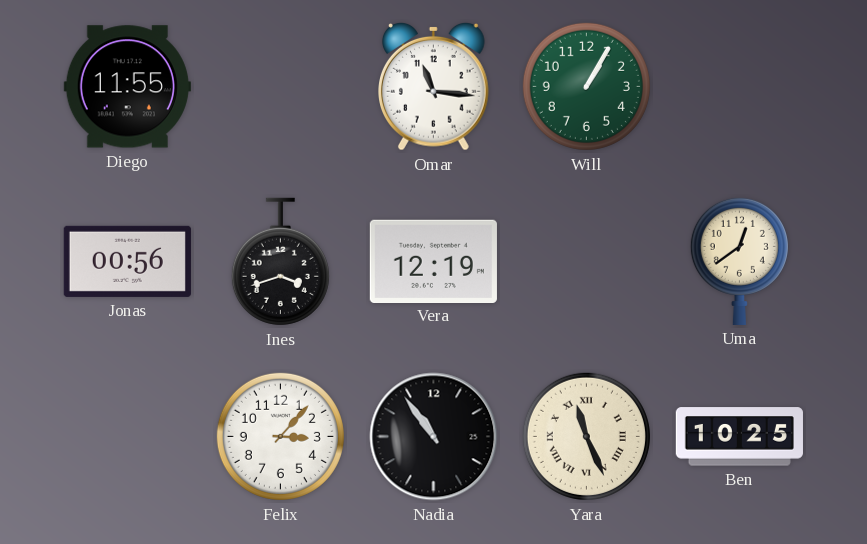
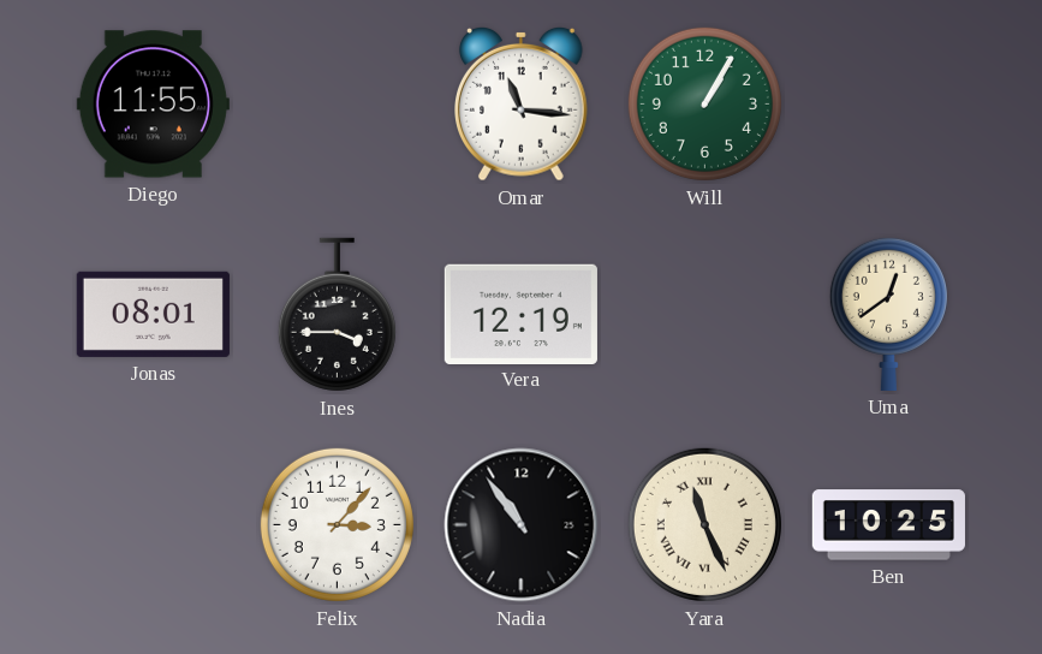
Jonas: 00:56 -> 08:01
Ines: 3:42 -> 3:45
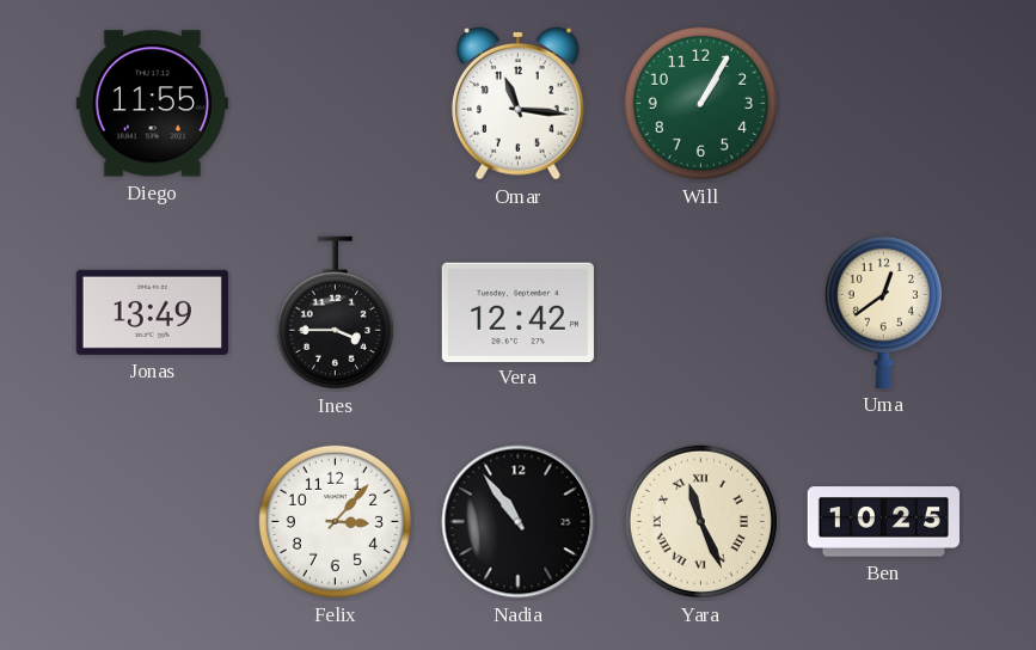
Jonas: 08:01 -> 13:49
Vera: 12:19 -> 12:42
